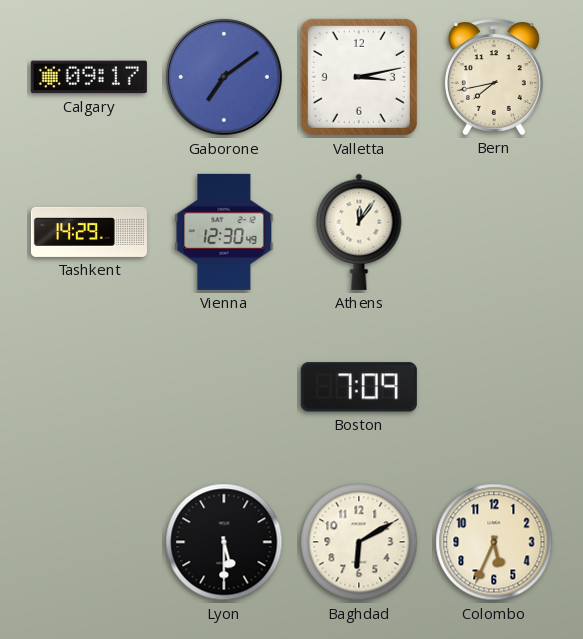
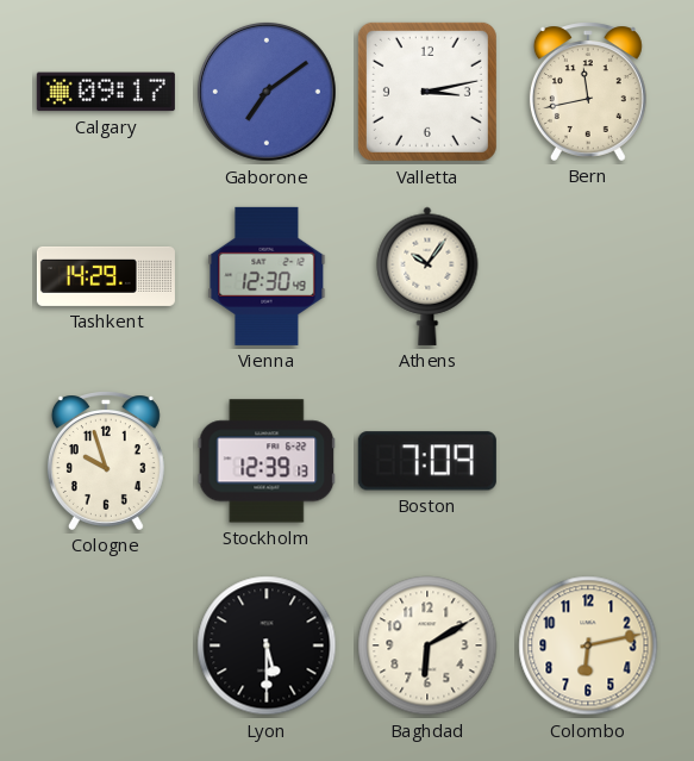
Bern: 7:43 -> 11:43
Athens: 12:06 -> 10:06
Cologne: none -> 9:57
Stockholm: none -> 12:39
Colombo: 5:34 -> 6:13
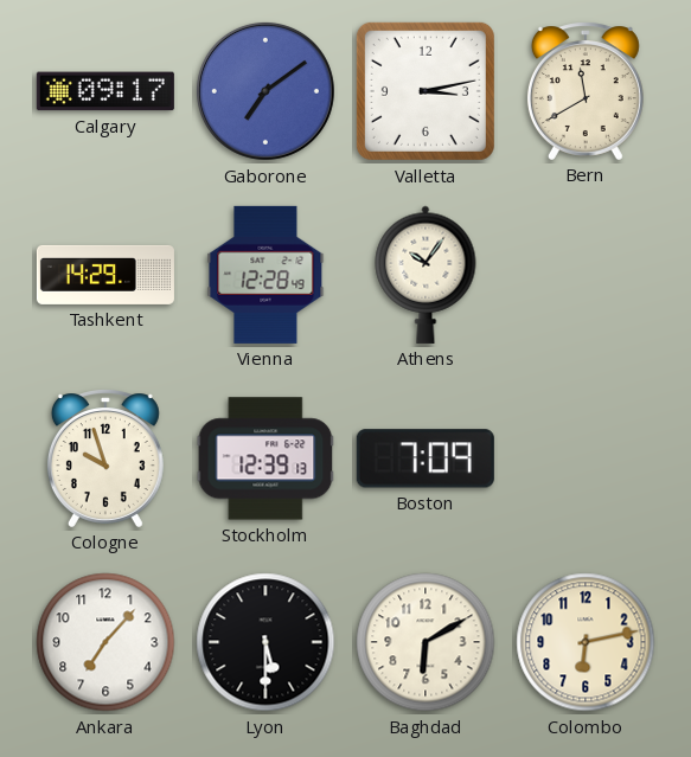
Bern: 11:43 -> 11:40
Vienna: 12:30 -> 12:28
Ankara: none -> 7:07
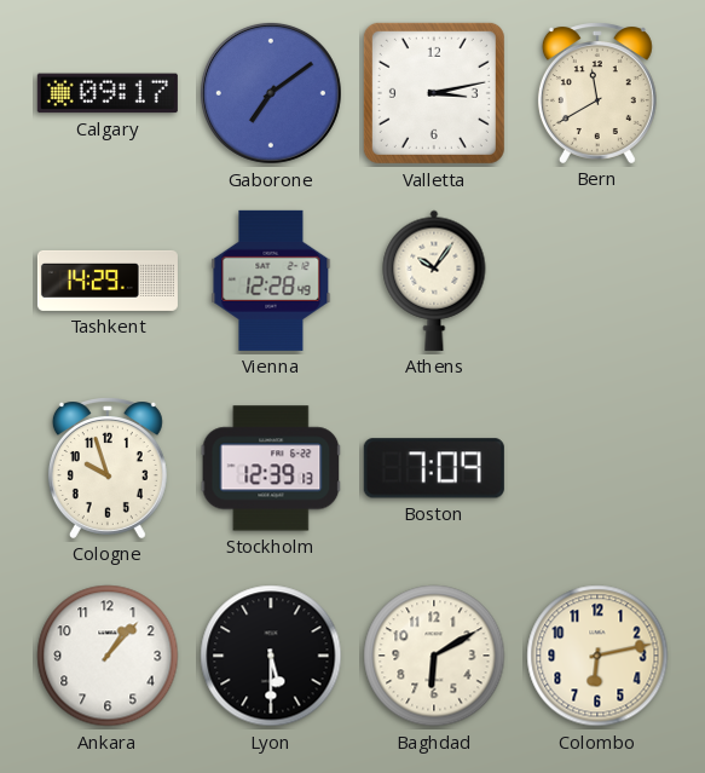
Ankara: 7:07 -> 1:07
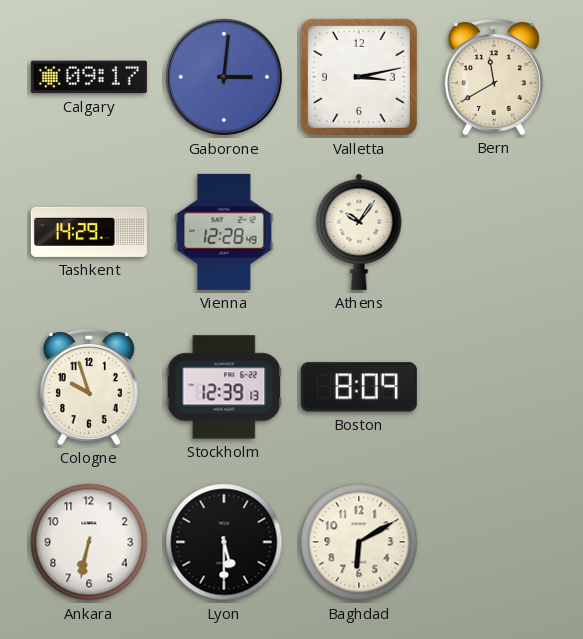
Gaborone: 7:09 -> 3:01
Boston: 7:09 -> 8:09
Ankara: 1:07 -> 6:32
Colombo: 6:13 -> none
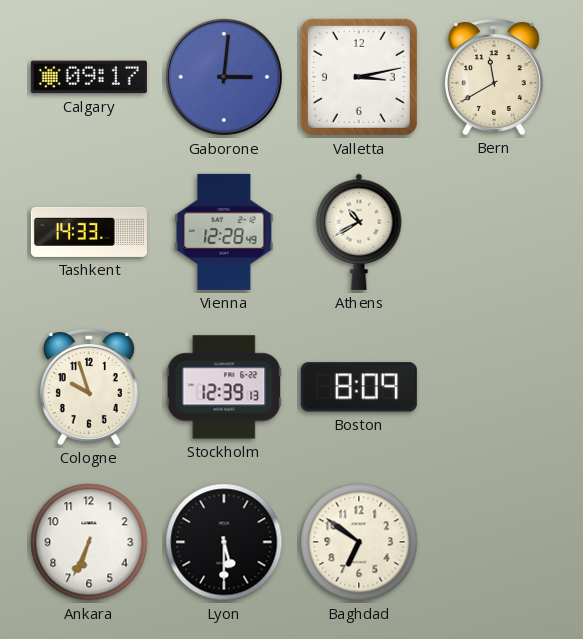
Tashkent: 14:29 -> 14:33
Athens: 10:06 -> 10:40
Ankara: 6:32 -> 6:34
Baghdad: 6:10 -> 6:51
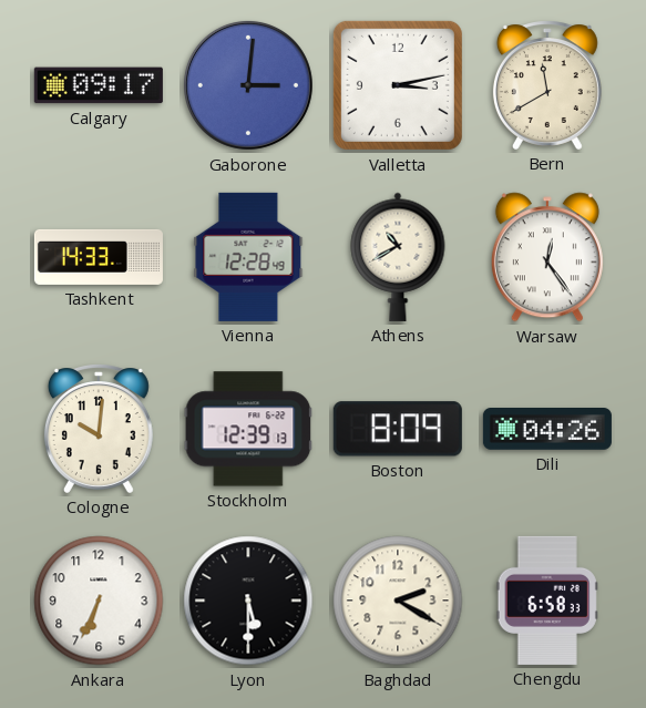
Warsaw: none -> 12:24
Cologne: 9:57 -> 10:01
Dili: none -> 04:26
Baghdad: 6:51 -> 2:20
Chengdu: none -> 6:58
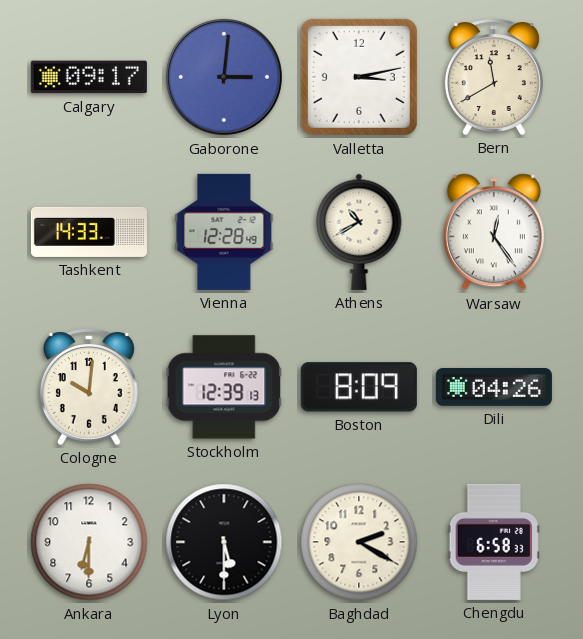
Ankara: 6:34 -> 6:30
